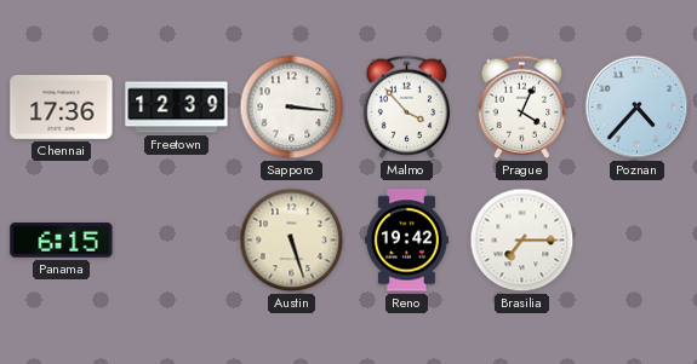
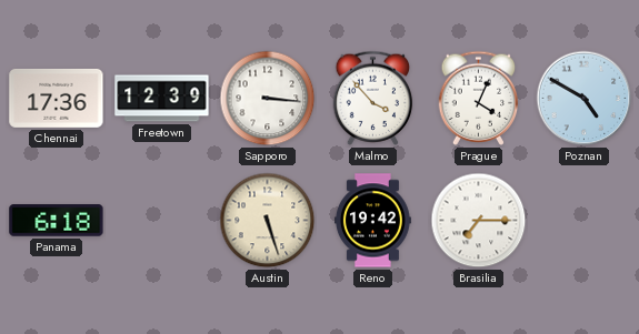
Poznan: 4:37 -> 4:50
Panama: 6:15 -> 6:18
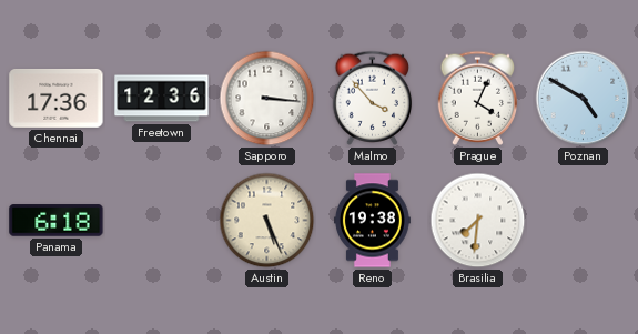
Freetown: 12:39 -> 12:36
Austin: 5:27 -> 5:26
Reno: 19:42 -> 19:38
Brasilia: 7:15 -> 7:31
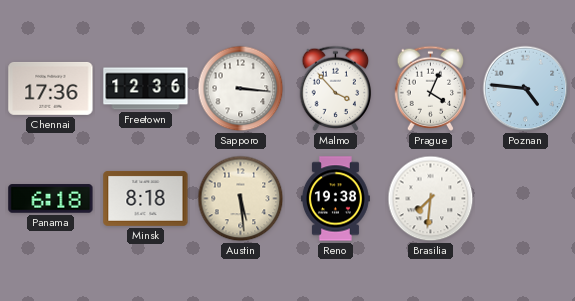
Poznan: 4:50 -> 4:46
Minsk: none -> 8:18
Austin: 5:26 -> 5:29
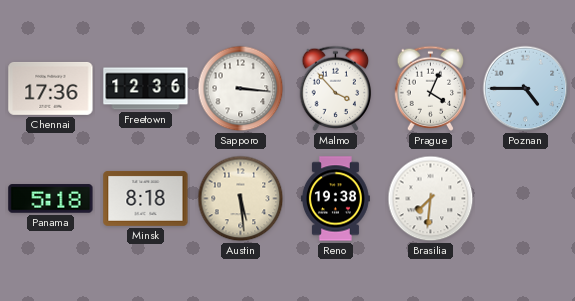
Poznan: 4:46 -> 4:45
Panama: 6:18 -> 5:18
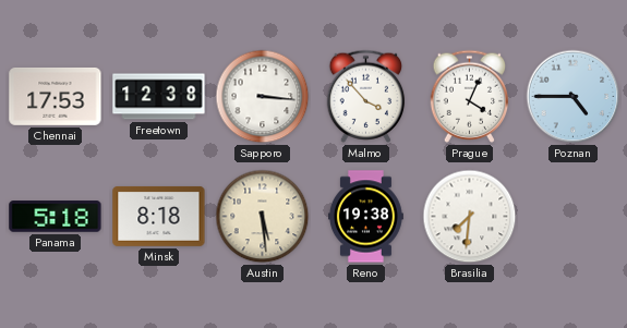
Chennai: 17:36 -> 17:53
Freetown: 12:36 -> 12:38
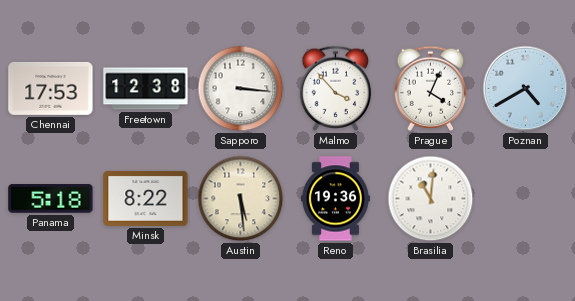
Poznan: 4:45 -> 4:40
Minsk: 8:18 -> 8:22
Reno: 19:38 -> 19:36
Brasilia: 7:31 -> 11:01
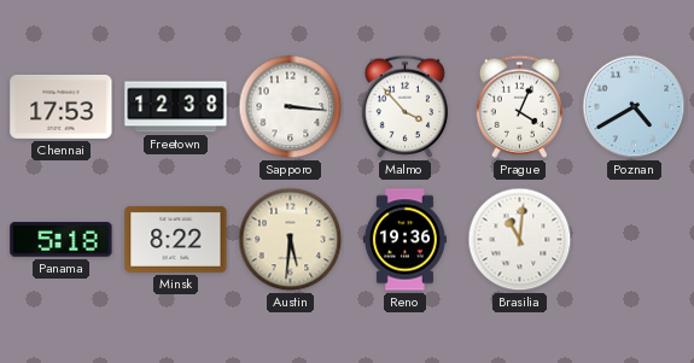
Austin: 5:29 -> 5:31
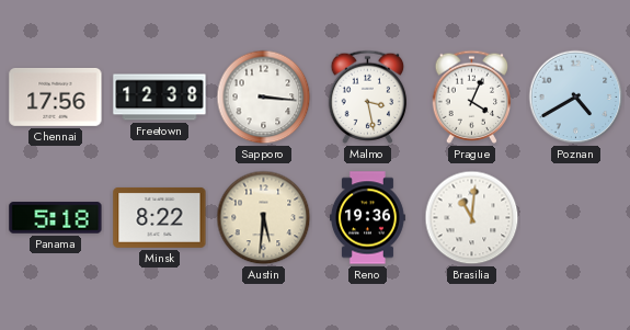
Chennai: 17:53 -> 17:56
Malmo: 3:53 -> 3:28
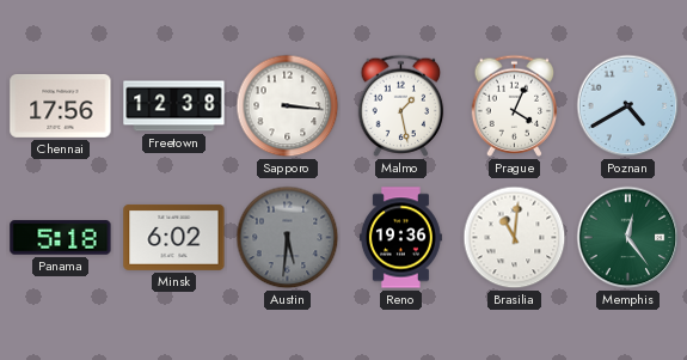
Malmo: 3:28 -> 1:28
Minsk: 8:22 -> 6:02
Austin dial: cream -> grey
Memphis: none -> 12:24
